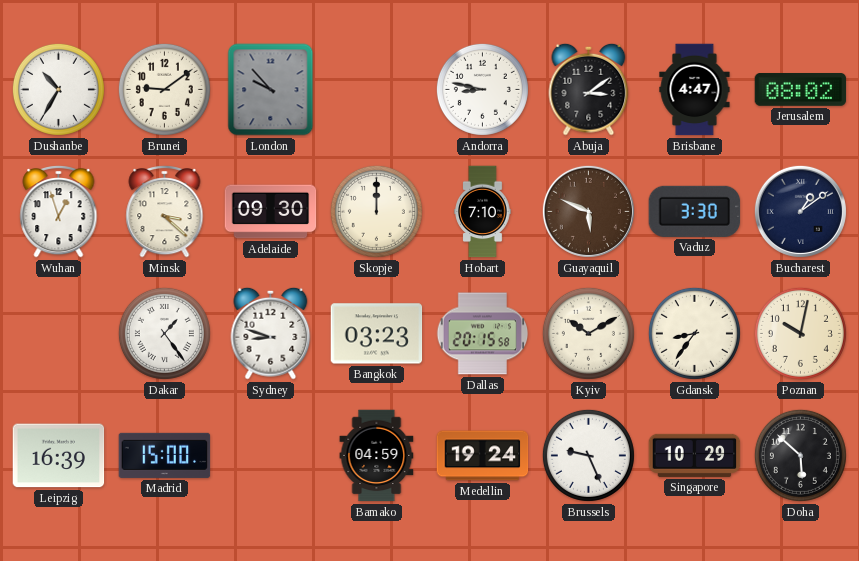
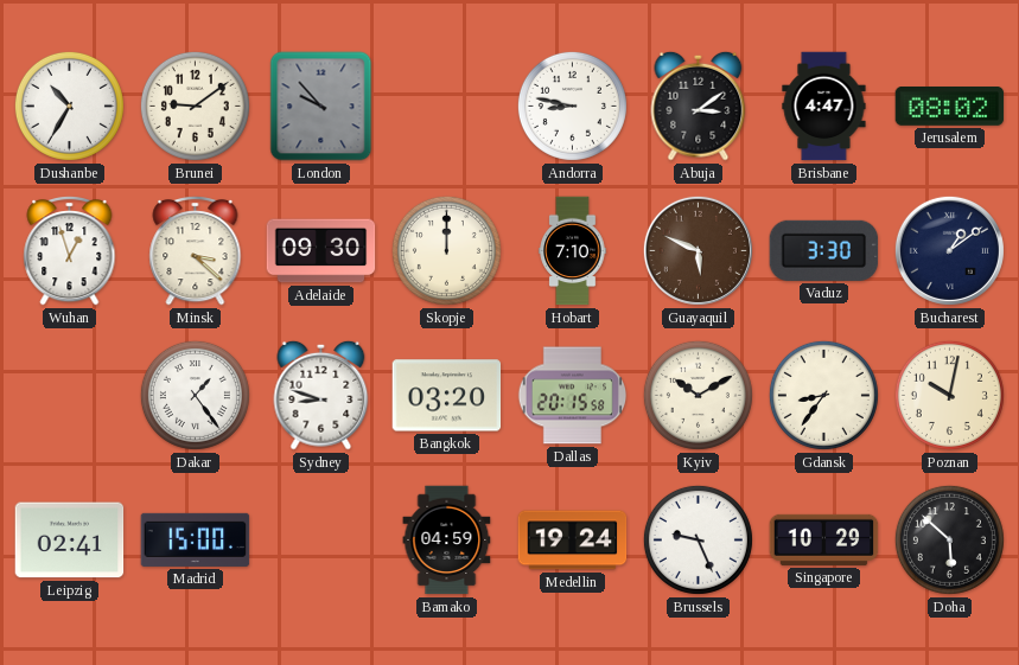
Bangkok: 03:23 -> 03:20
Leipzig: 16:39 -> 02:41
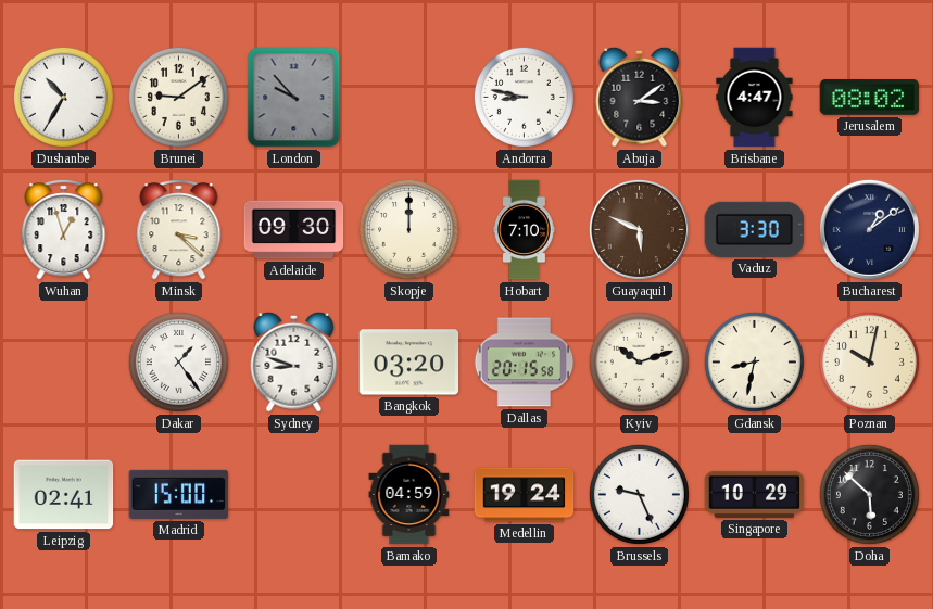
Kyiv: 10:10 -> 10:12
Gdansk: 8:36 -> 8:32
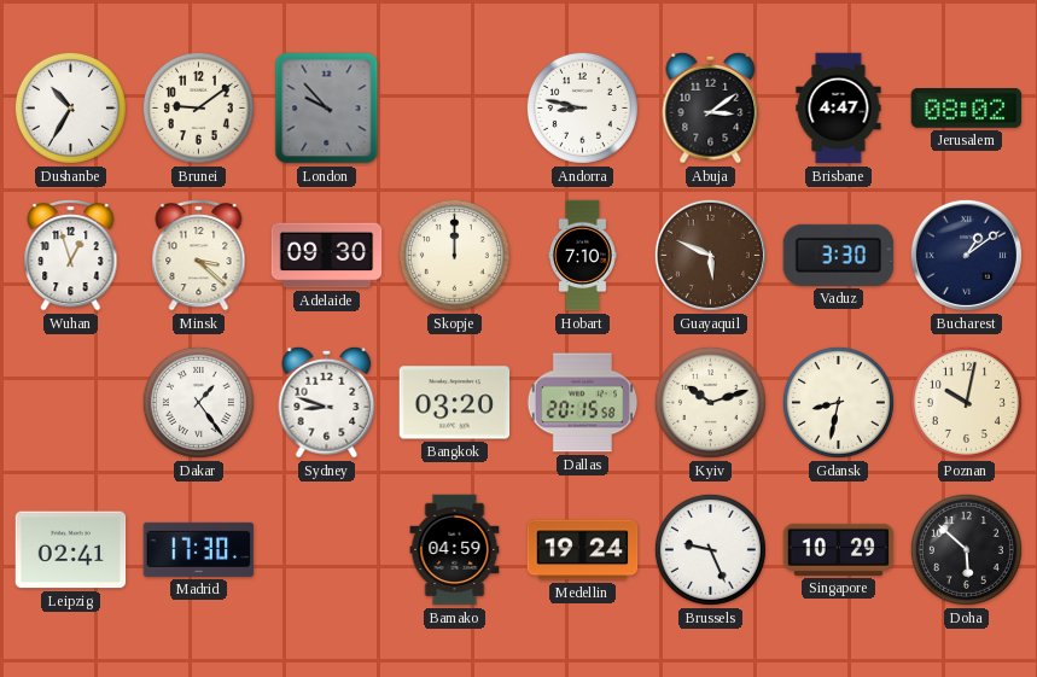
Madrid: 15:00 -> 17:30
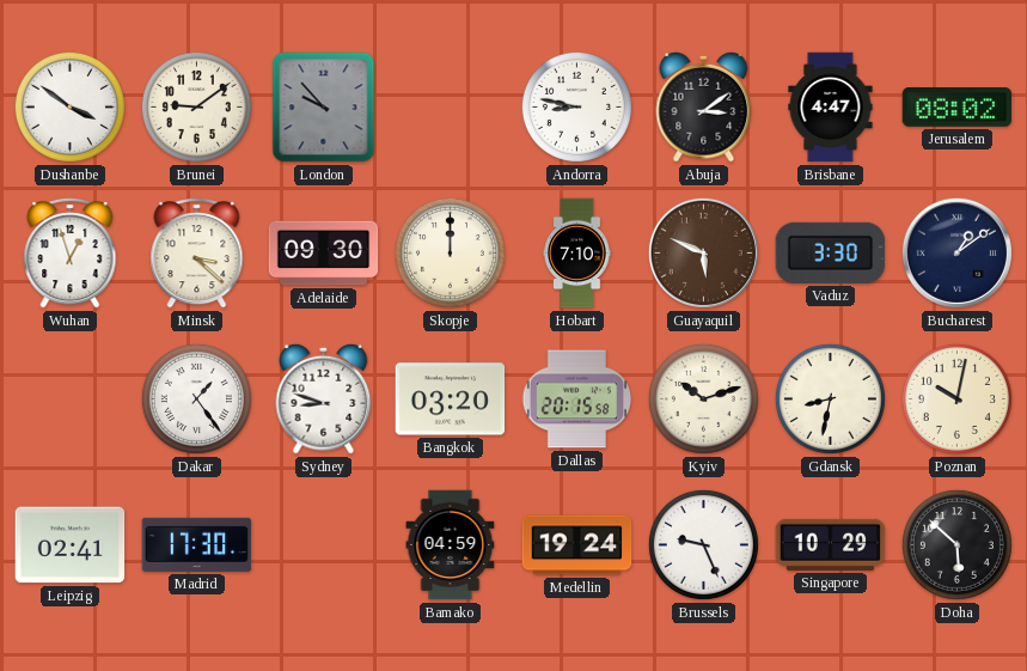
Dushanbe: 10:35 -> 3:51
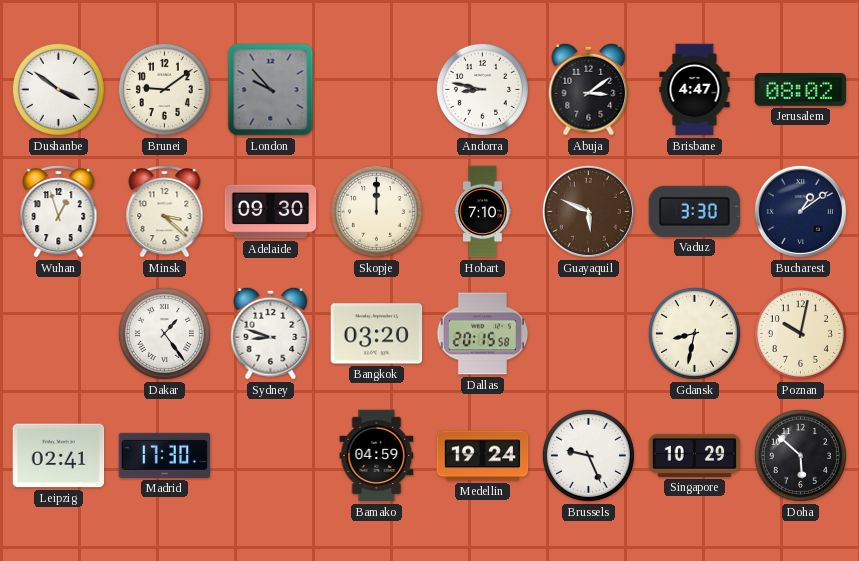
Kyiv: 10:12 -> none
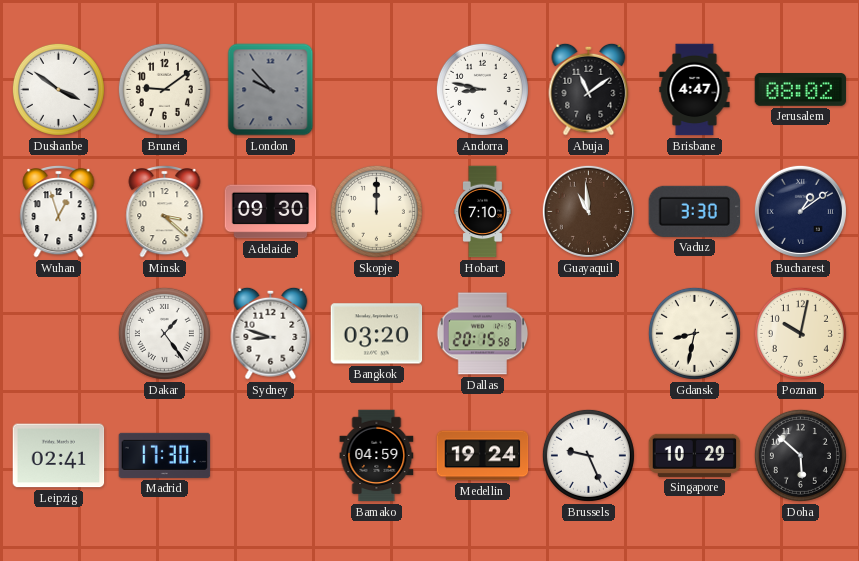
Abuja: 3:09 -> 11:09
Guayaquil: 5:49 -> 10:59
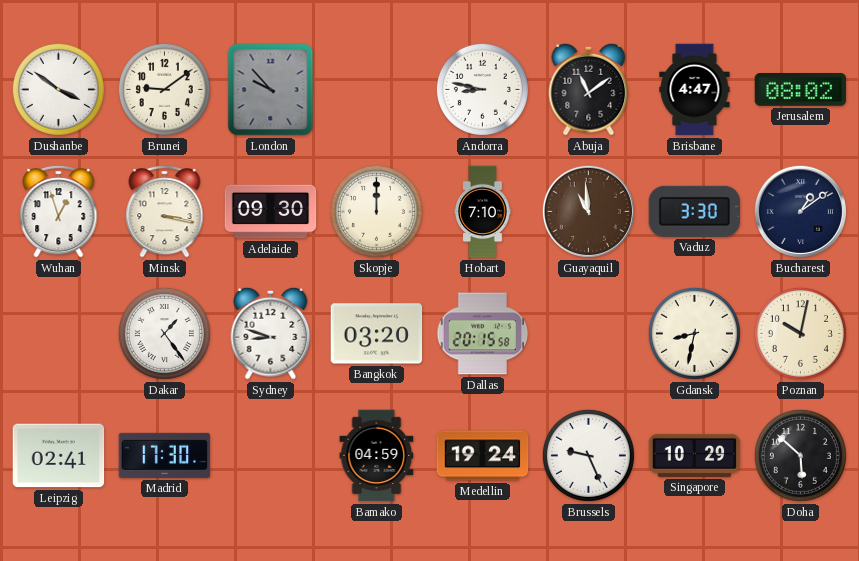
Minsk: 3:22 -> 3:17
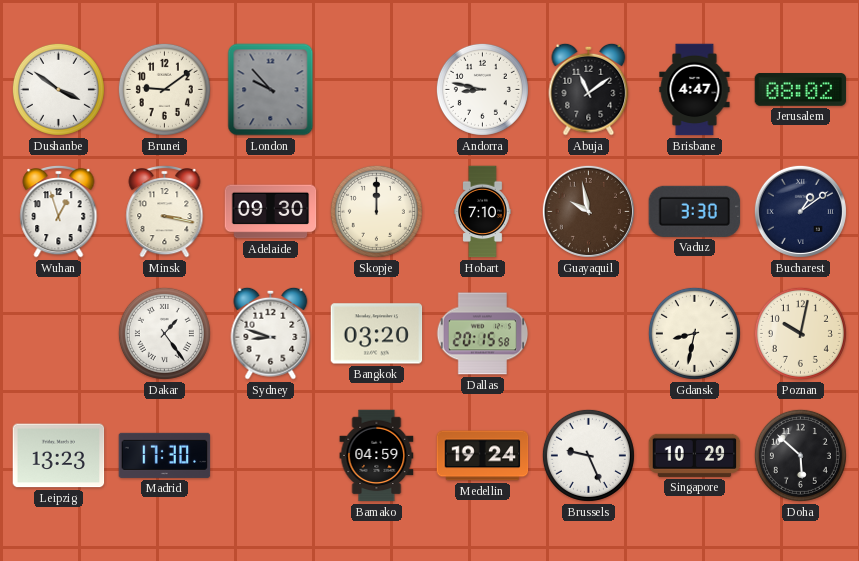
Guayaquil: 10:59 -> 9:58
Leipzig: 02:41 -> 13:23
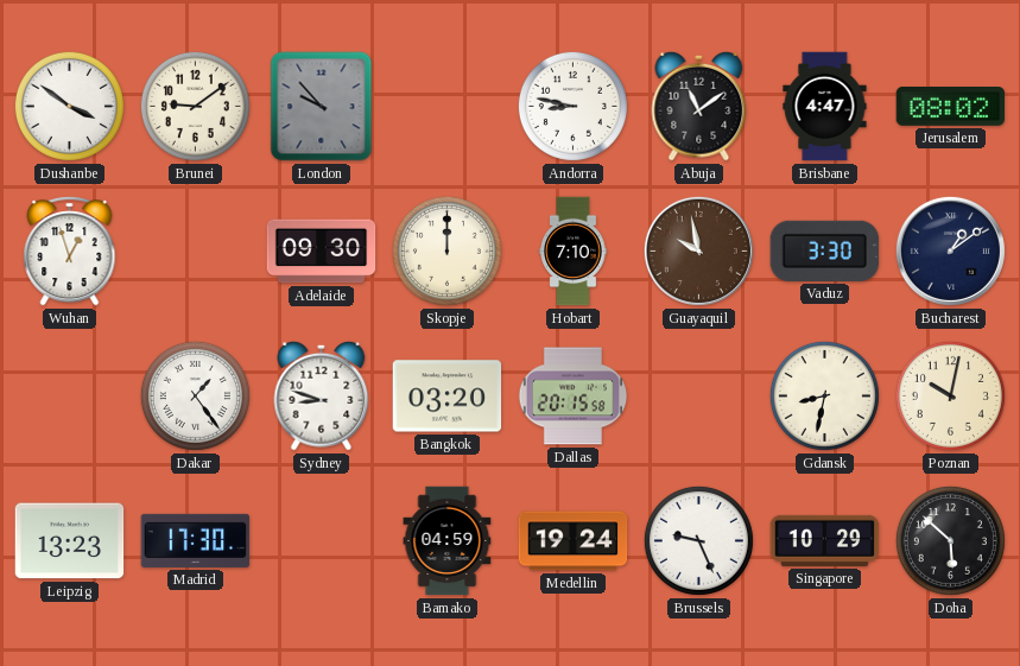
Minsk: 3:17 -> none
